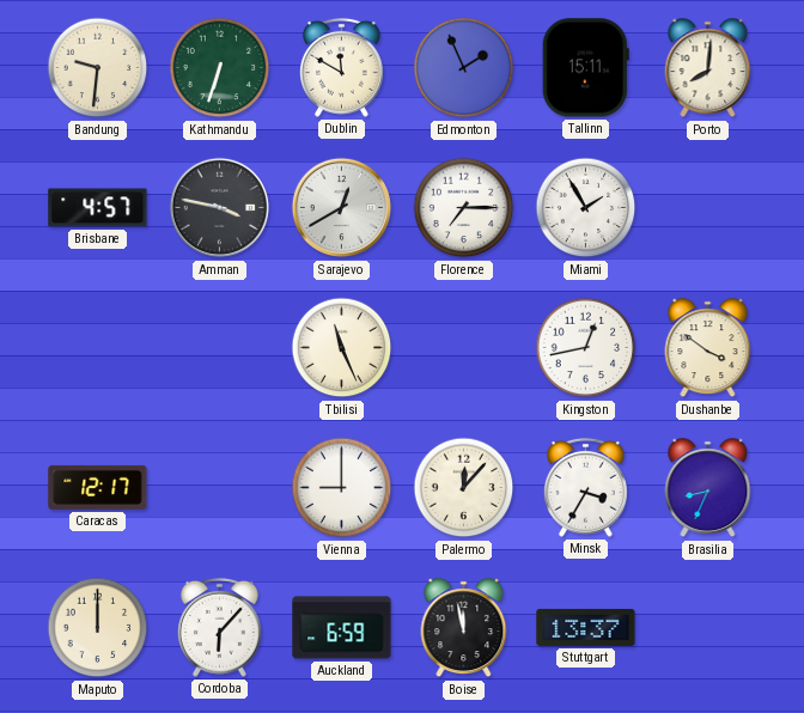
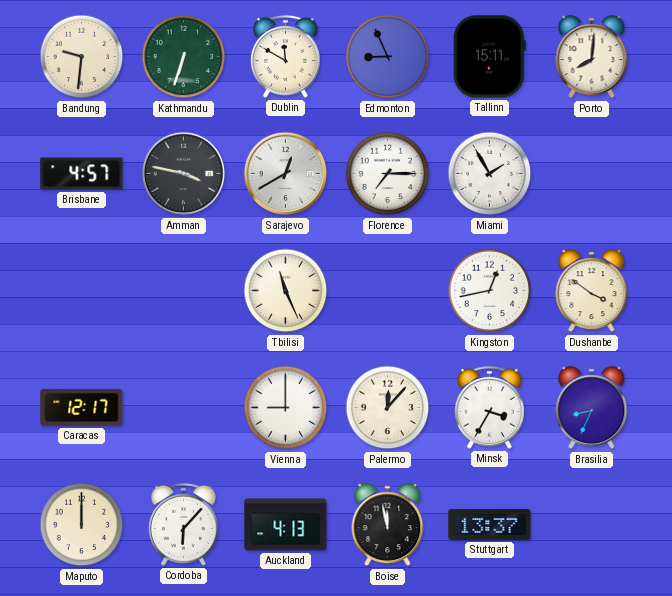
Edmonton: 1:56 -> 8:56
Auckland: 6:59 -> 4:13
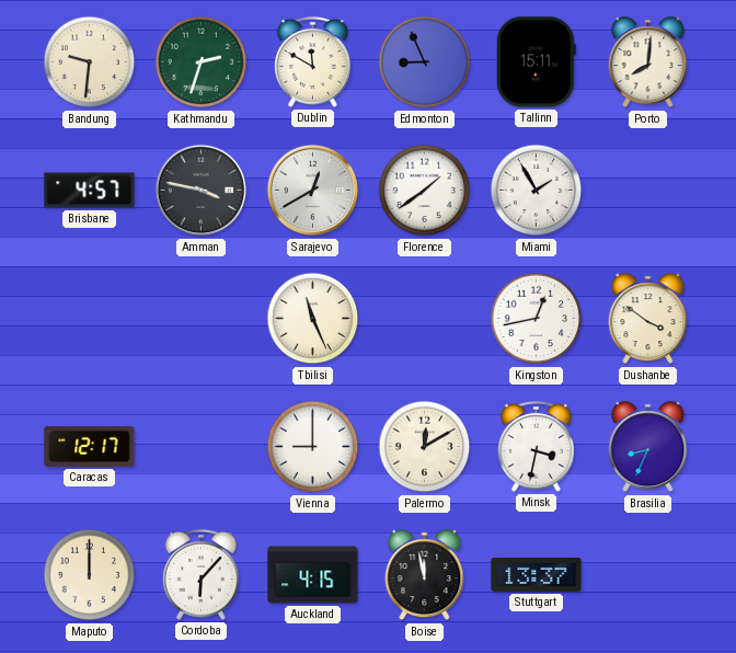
Kathmandu: 6:33 -> 2:33
Florence: 7:15 -> 1:39
Palermo: 12:07 -> 12:10
Minsk: 3:35 -> 3:32
Auckland: 4:13 -> 4:15
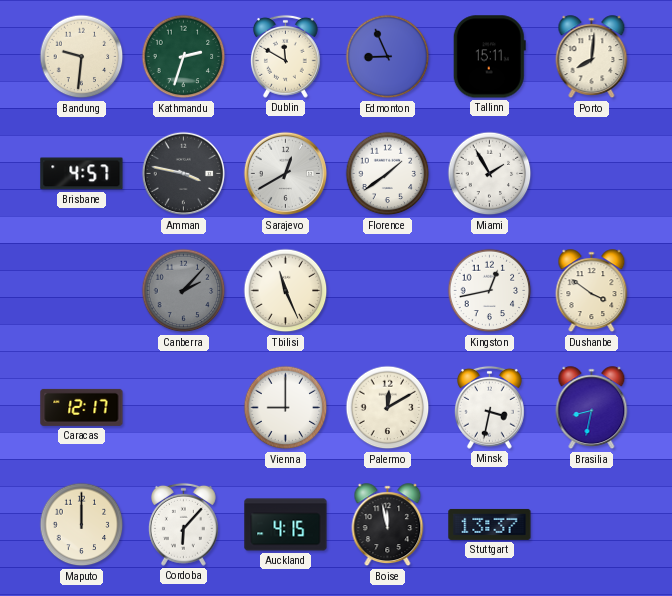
Canberra: none -> 2:07
Brasilia: 8:34 -> 8:32
